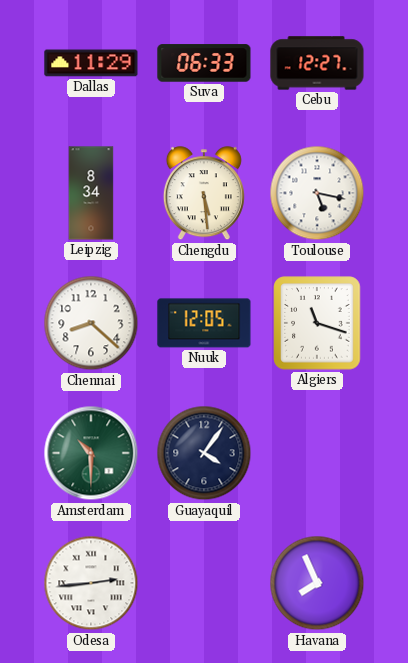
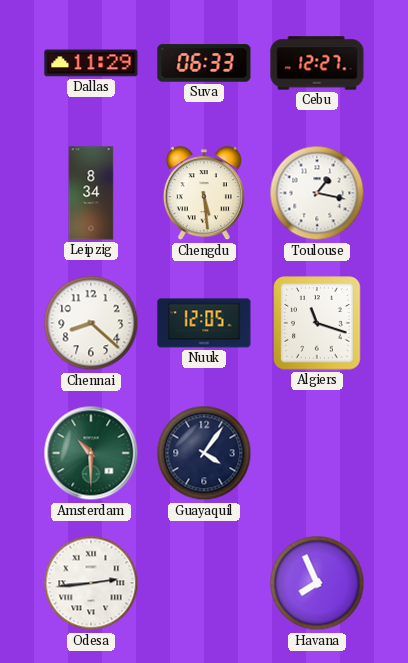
Toulouse: 5:17 -> 1:17
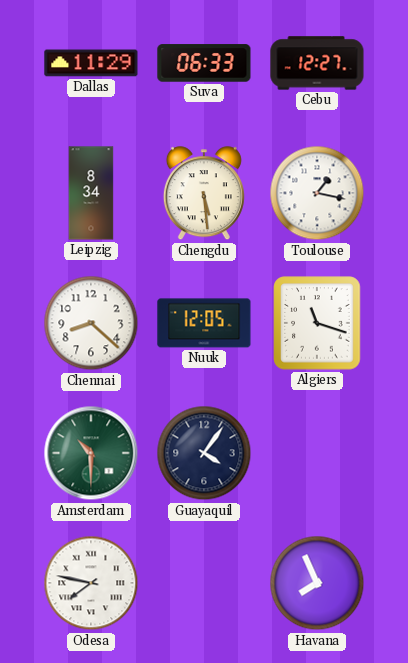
Odesa: 2:44 -> 7:47
